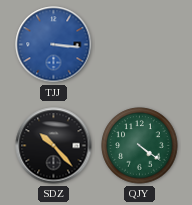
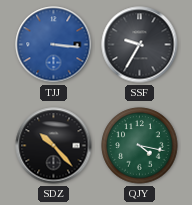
SSF: none -> 9:35
QJY: 4:21 -> 4:17
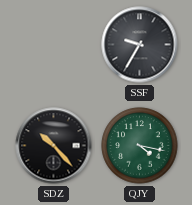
TJJ: 3:16 -> none
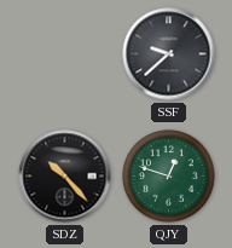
SSF: 9:35 -> 9:38
QJY: 4:17 -> 12:48
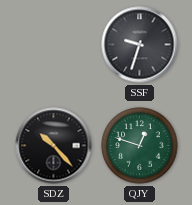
SSF: 9:38 -> 9:33
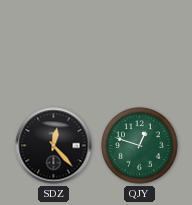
SSF: 9:33 -> none
SDZ: 10:23 -> 12:23
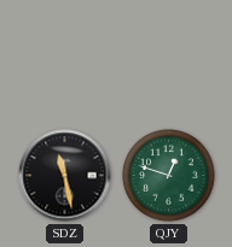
SDZ: 12:23 -> 11:28
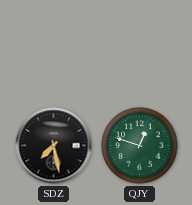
SDZ: 11:28 -> 7:28
